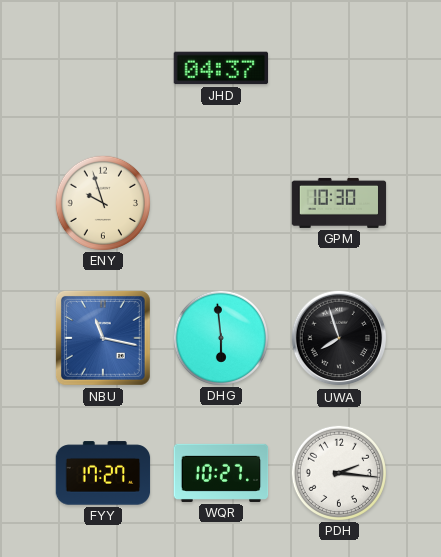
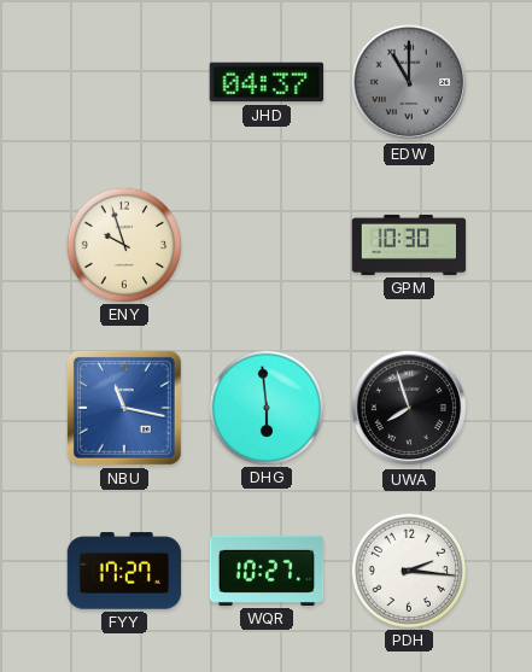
EDW: none -> 11:00
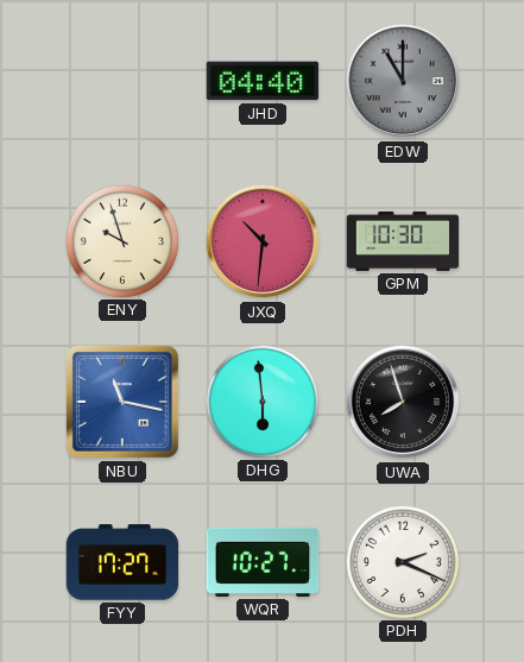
JHD: 04:37 -> 04:40
JXQ: none -> 10:31
PDH: 2:16 -> 2:19
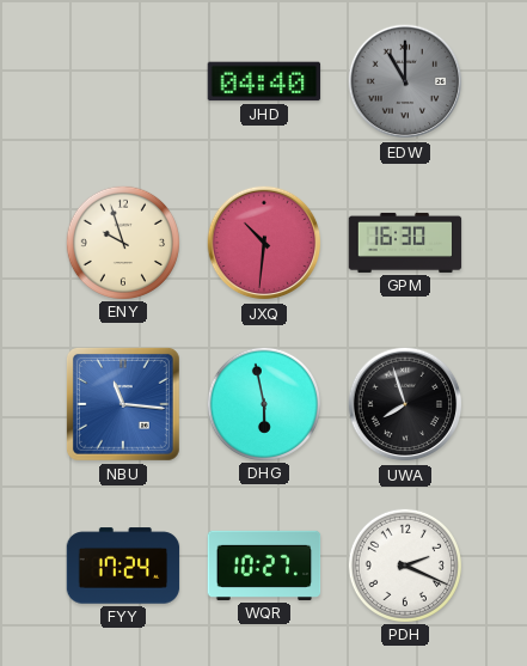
GPM: 10:30 -> 16:30
NBU: 11:17 -> 11:16
DHG: 5:59 -> 5:58
FYY: 17:27 -> 17:24
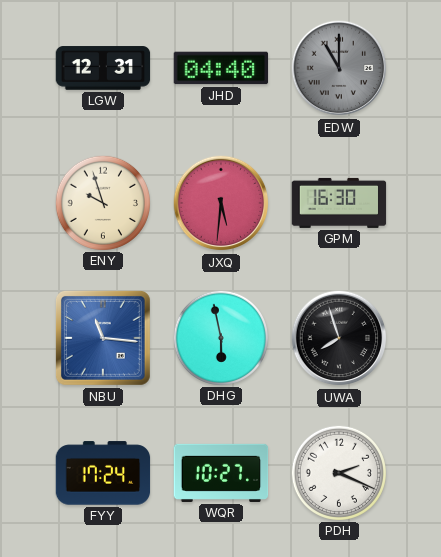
LGW: none -> 12:31
JXQ: 10:31 -> 5:31
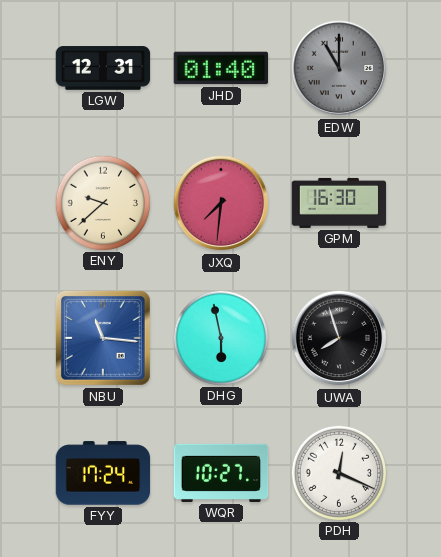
JHD: 04:40 -> 01:40
ENY: 9:57 -> 9:38
JXQ: 5:31 -> 7:31
PDH: 2:19 -> 12:19
